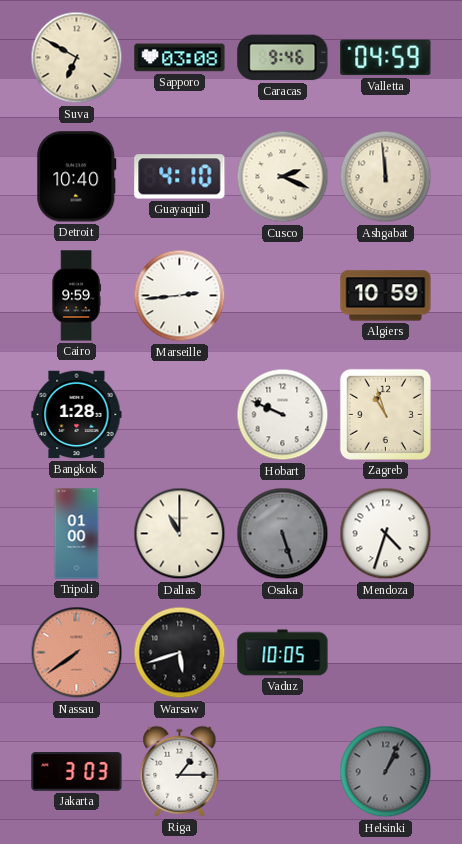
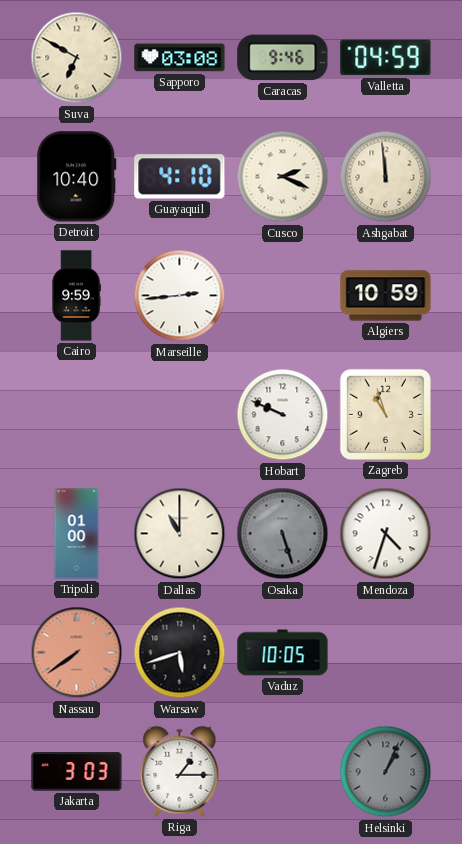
Bangkok: 1:28 -> none
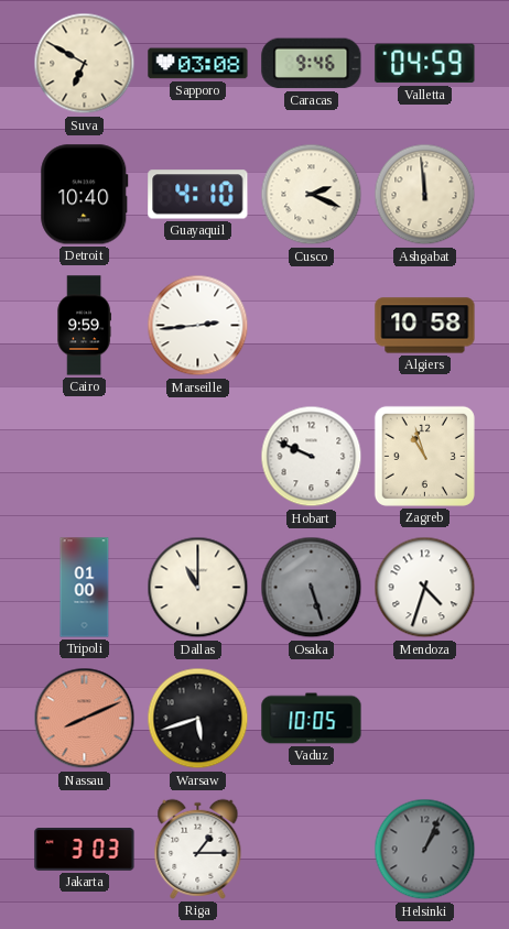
Algiers: 10:59 -> 10:58
Nassau: 7:39 -> 8:11
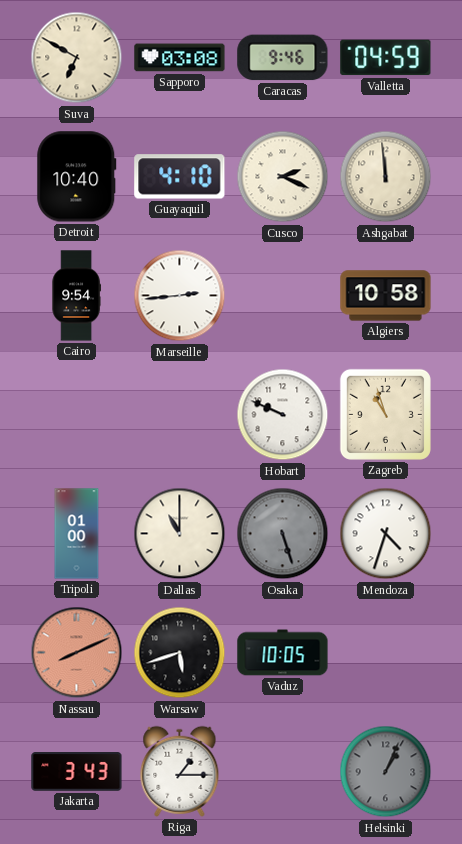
Cairo: 9:59 -> 9:54
Jakarta: 3:03 -> 3:43
